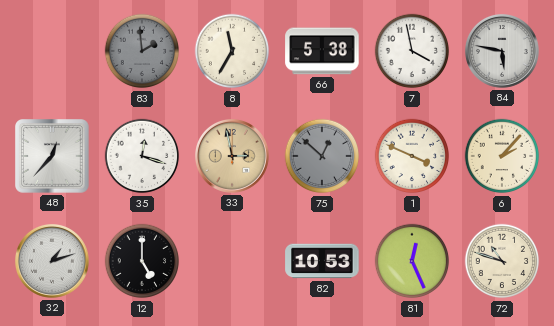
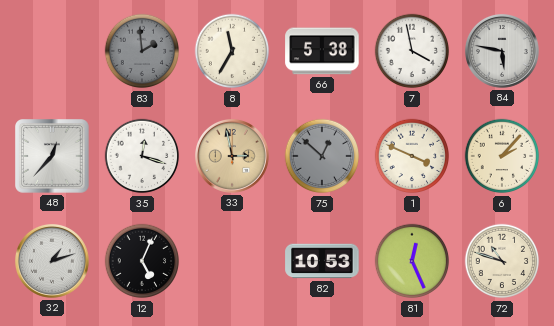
12: 5:00 -> 5:04
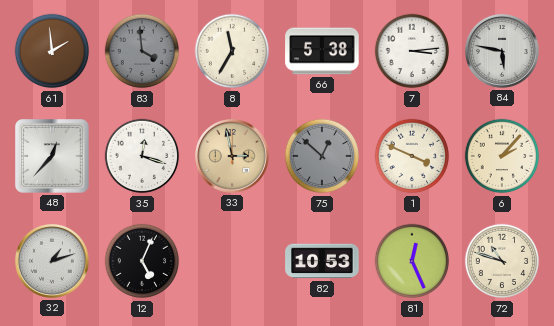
61: none -> 1:59
83: 1:59 -> 3:59
7: 3:58 -> 3:14
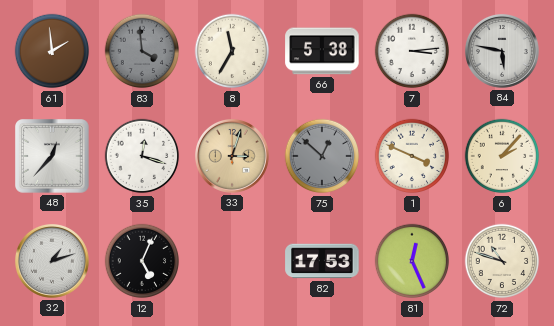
33: 2:58 -> 3:03
82: 10:53 -> 17:53
